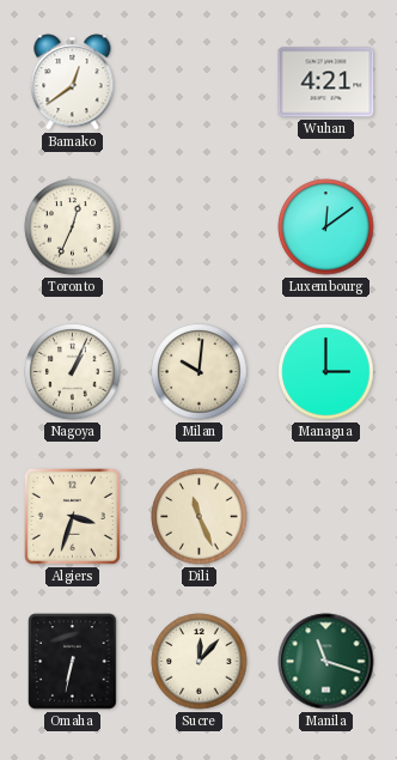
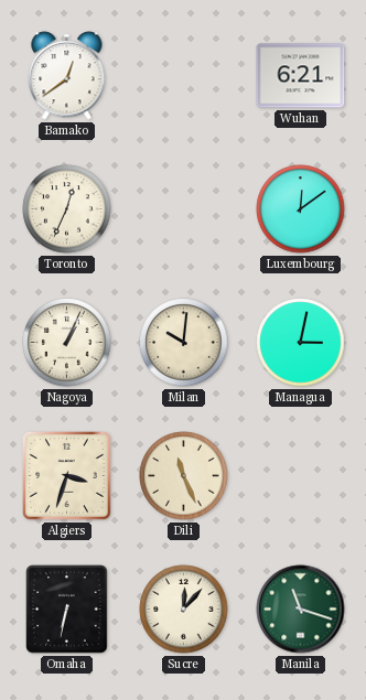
Wuhan: 4:21 -> 6:21
Managua: 3:00 -> 3:02
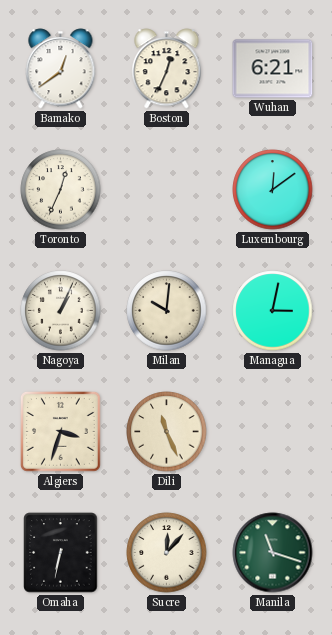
Boston: none -> 12:34
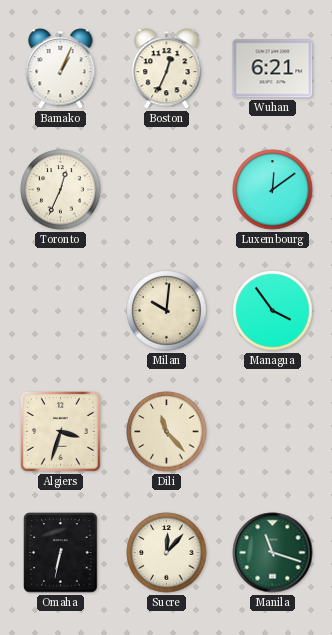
Bamako: 12:39 -> 1:04
Nagoya: 1:04 -> none
Managua: 3:02 -> 3:54
Dili: 11:26 -> 11:23
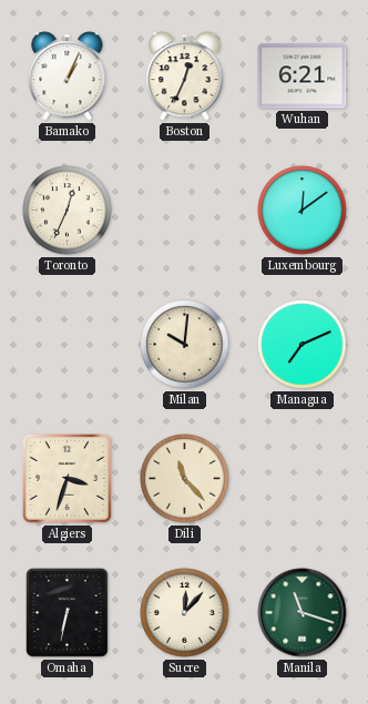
Managua: 3:54 -> 7:11
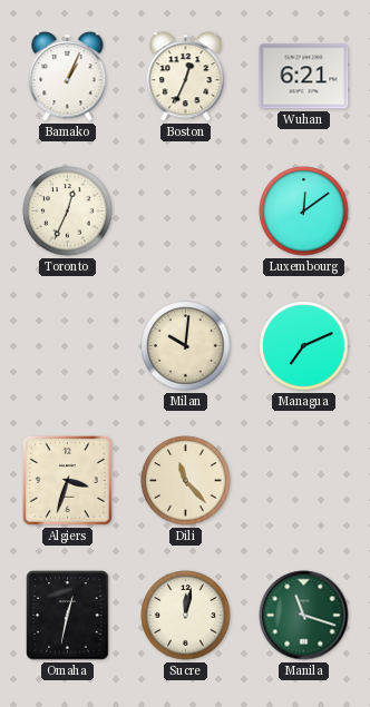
Omaha: 6:32 -> 12:32
Sucre: 12:07 -> 12:02
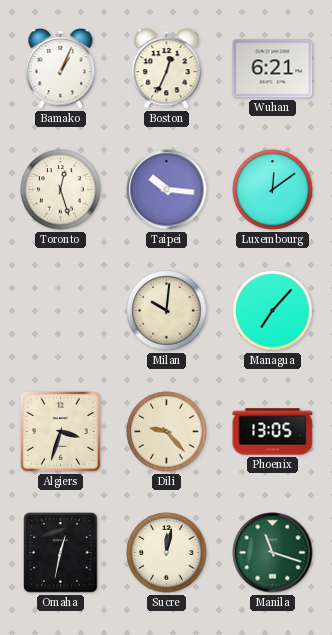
Toronto: 12:34 -> 12:27
Taipei: none -> 10:16
Managua: 7:11 -> 7:07
Dili: 11:23 -> 9:23
Phoenix: none -> 13:05
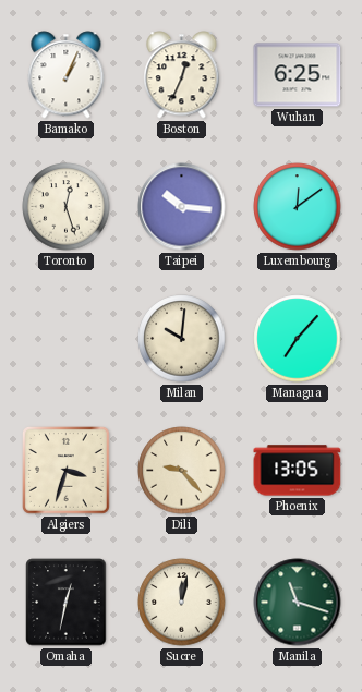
Wuhan: 6:21 -> 6:25
